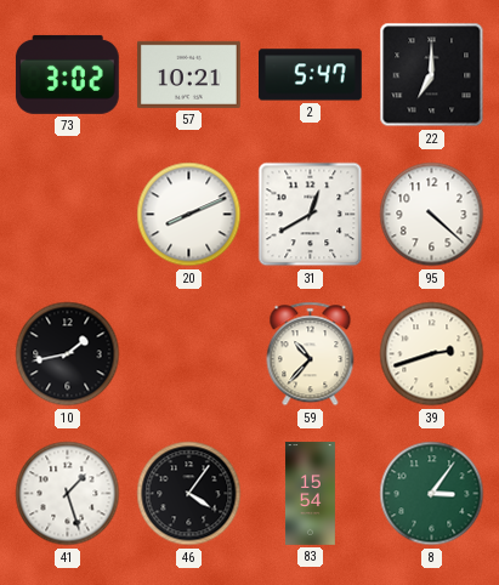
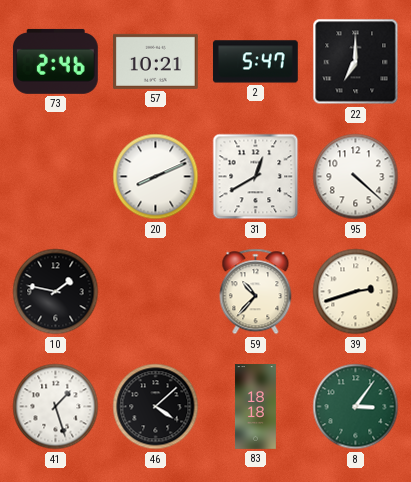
73: 3:02 -> 2:46
10: 1:43 -> 1:47
46: 4:06 -> 4:08
83: 15:54 -> 18:18
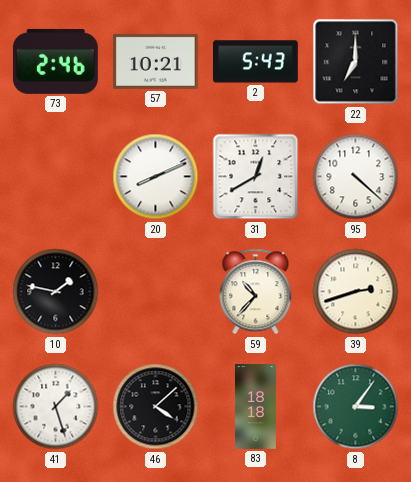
2: 5:47 -> 5:43
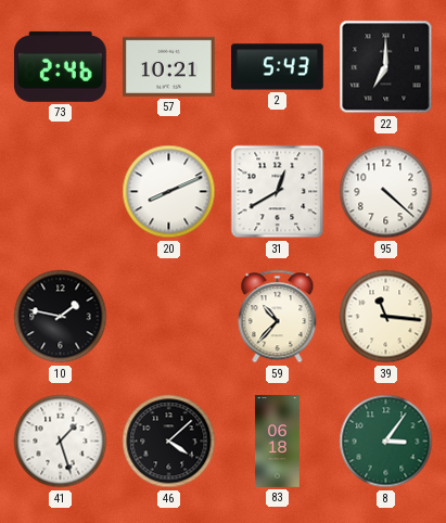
39: 2:42 -> 11:16
83: 18:18 -> 06:18
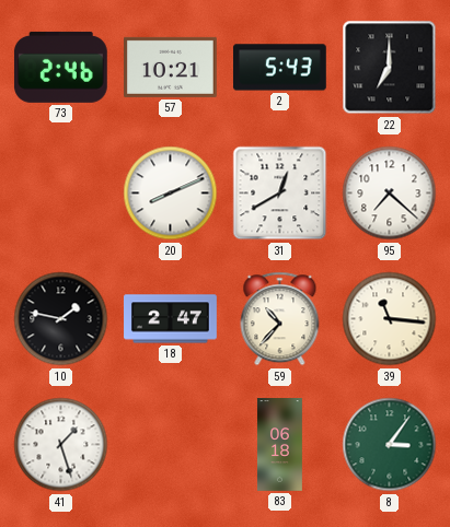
95: 4:22 -> 7:22
18: none -> 2:47
46: 4:08 -> none
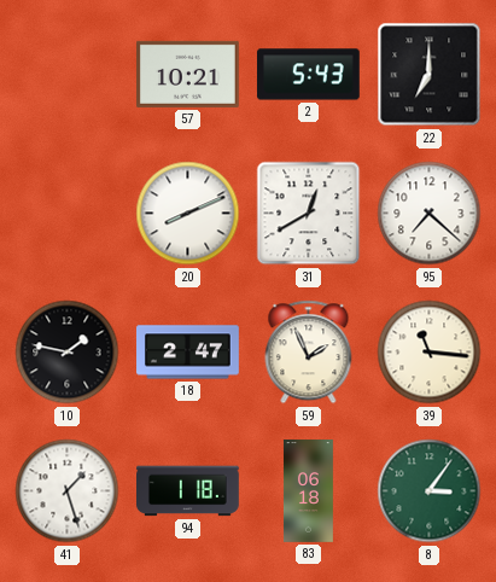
73: 2:46 -> none
59: 10:37 -> 1:56
94: none -> 1:18
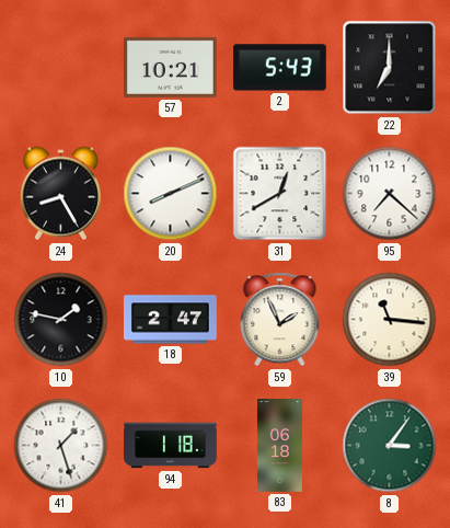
24: none -> 8:25
